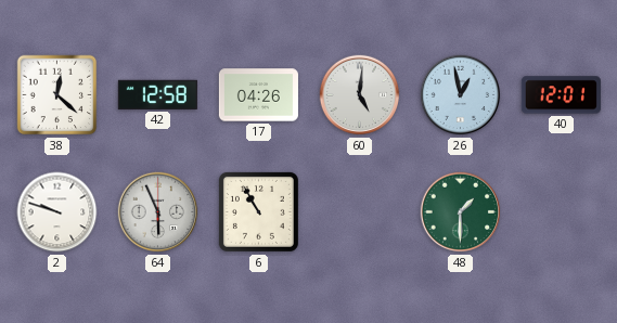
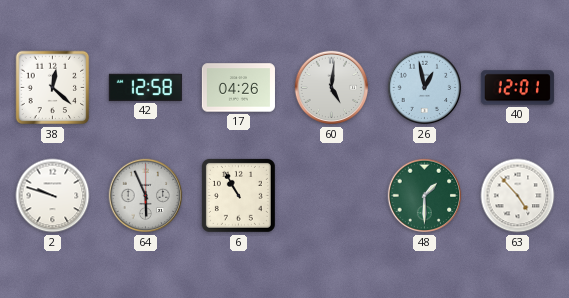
63: none -> 4:53
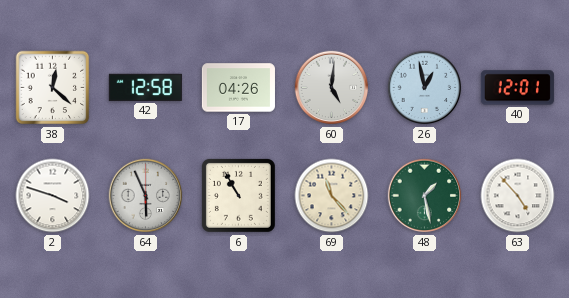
2: 9:48 -> 3:48
69: none -> 11:23
48: 1:30 -> 1:28
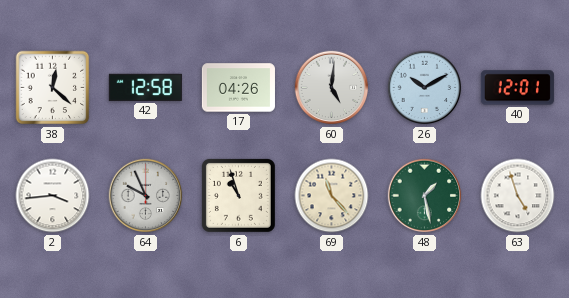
26: 12:58 -> 10:10
2: 3:48 -> 3:44
64: 5:56 -> 9:56
6: 10:55 -> 10:57
63: 4:53 -> 4:57
